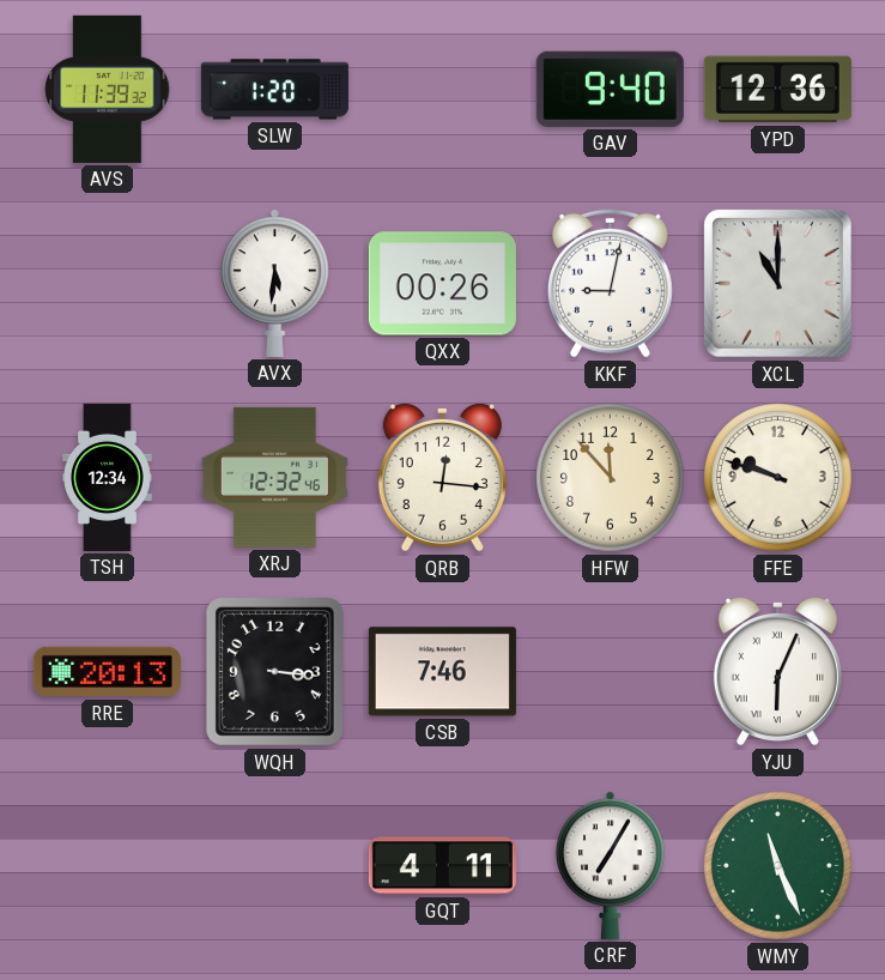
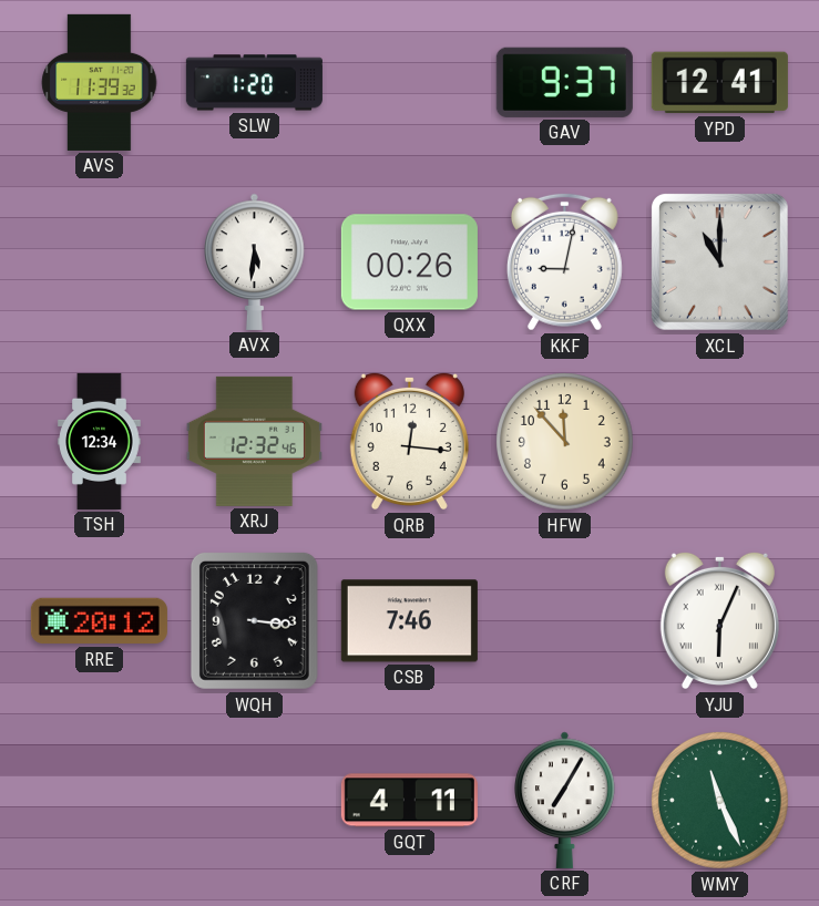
GAV: 9:40 -> 9:37
YPD: 12:36 -> 12:41
FFE: 9:48 -> none
RRE: 20:13 -> 20:12
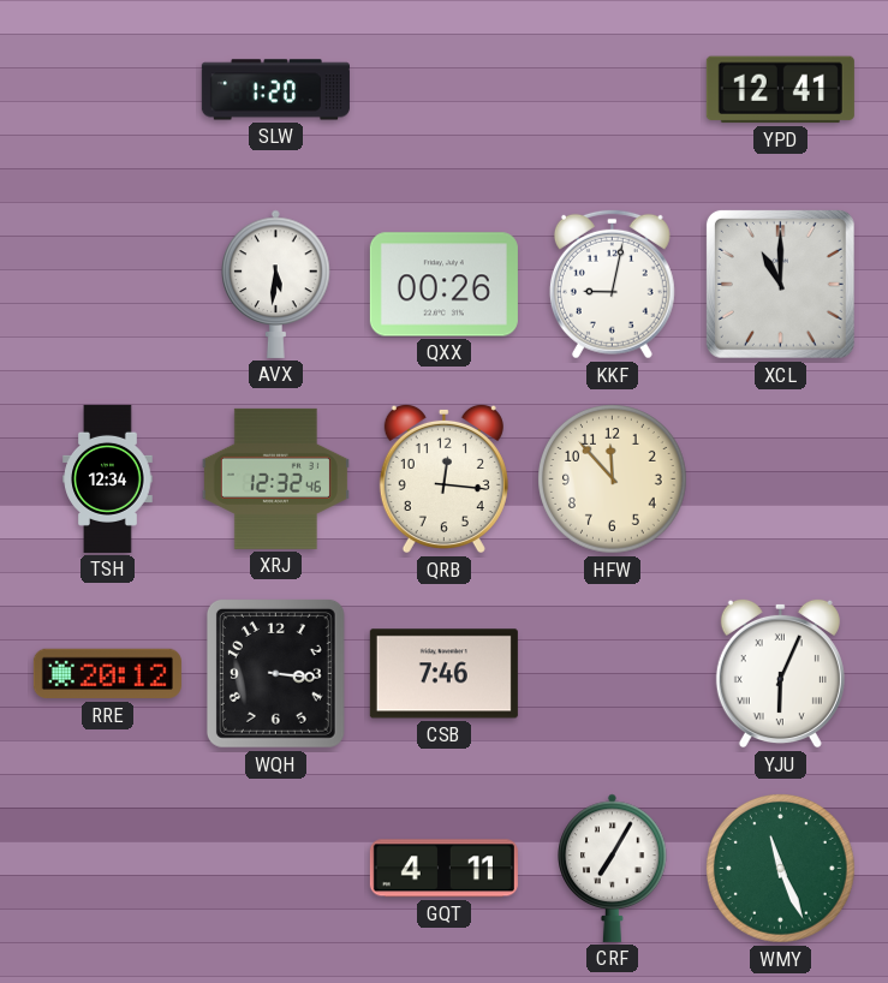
AVS: 11:39 -> none
GAV: 9:37 -> none
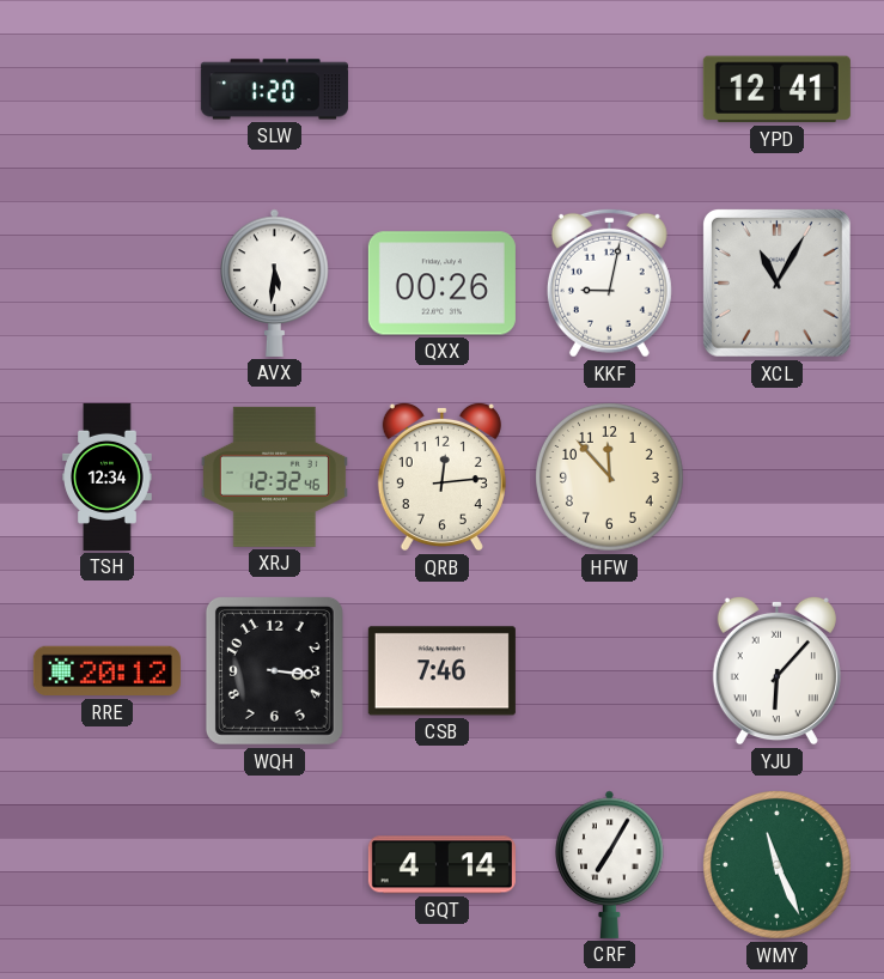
XCL: 11:00 -> 11:05
QRB: 12:16 -> 12:14
YJU: 6:04 -> 6:07
GQT: 4:11 -> 4:14
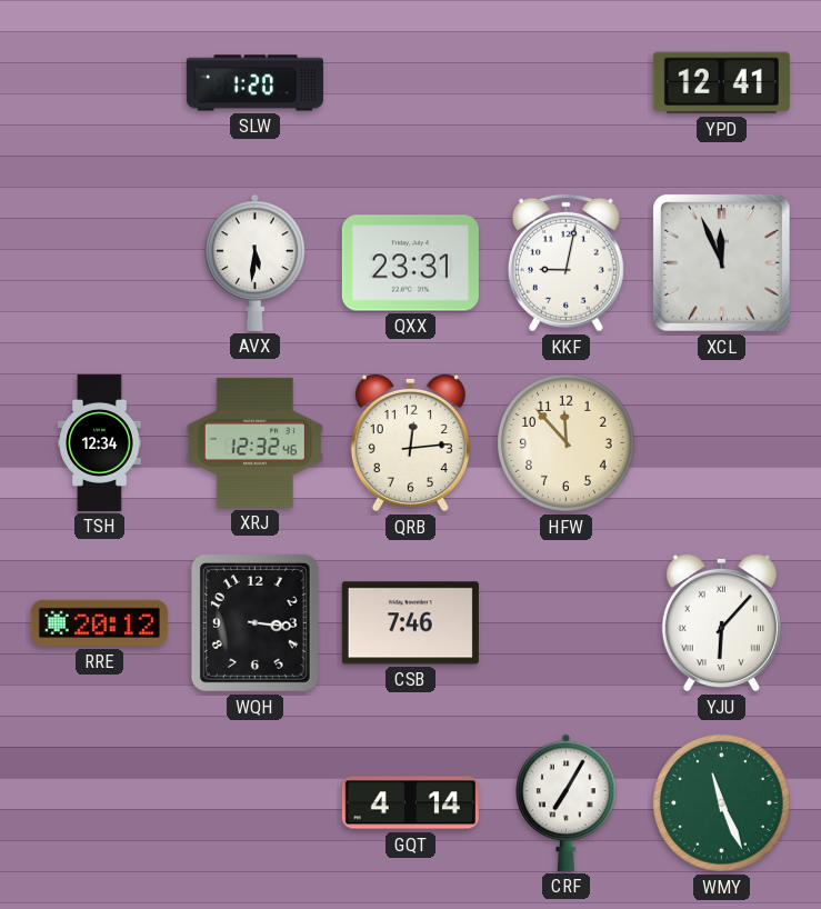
QXX: 00:26 -> 23:31
XCL: 11:05 -> 11:56
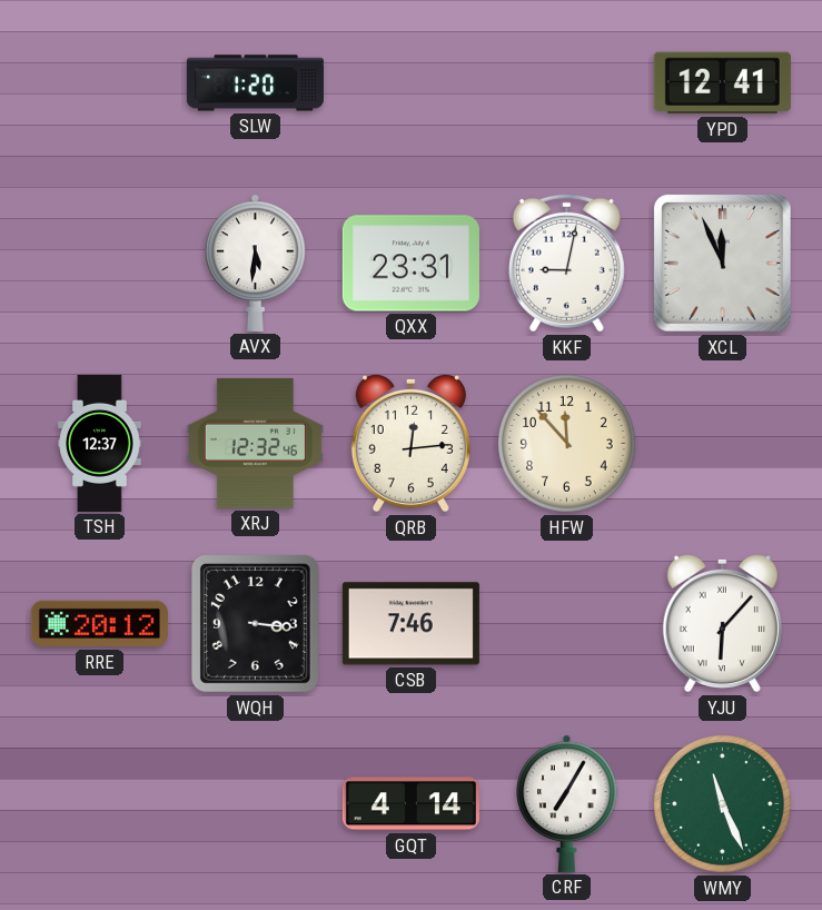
TSH: 12:34 -> 12:37
